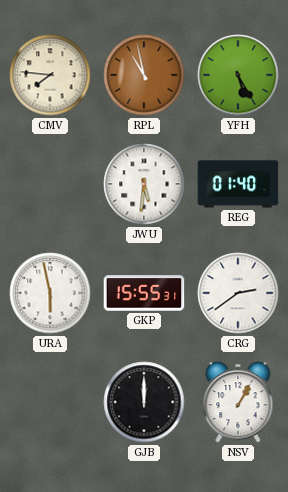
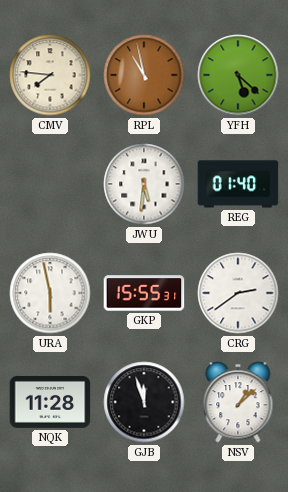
YFH: 5:25 -> 5:22
NQK: none -> 11:28
GJB: 12:00 -> 11:57
NSV: 1:05 -> 1:08
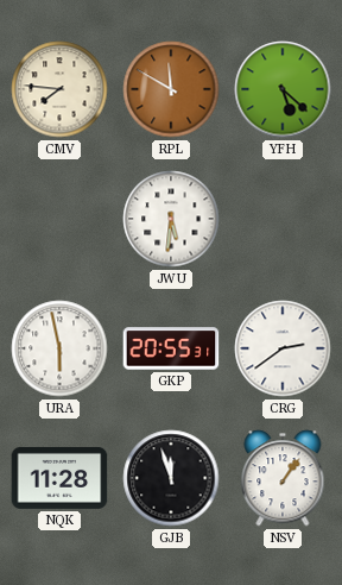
RPL: 10:58 -> 11:50
REG: 01:40 -> none
GKP: 15:55 -> 20:55
NSV: 1:08 -> 1:06
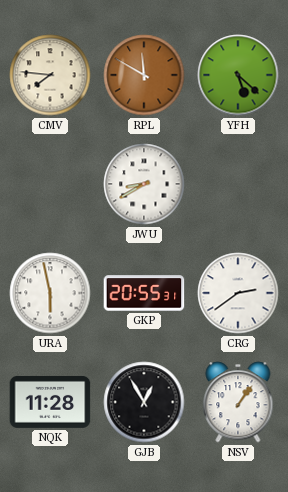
JWU: 5:31 -> 8:40
GJB: 11:57 -> 12:55
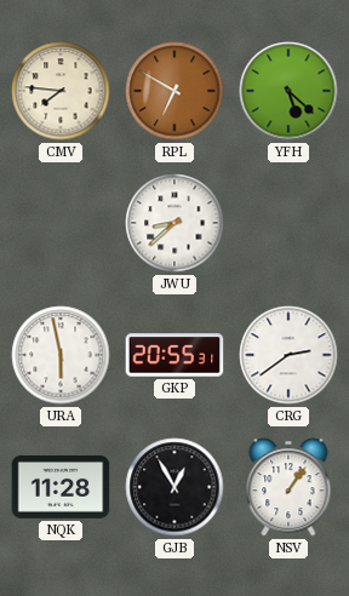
RPL: 11:50 -> 6:50
JWU: 8:40 -> 8:38
